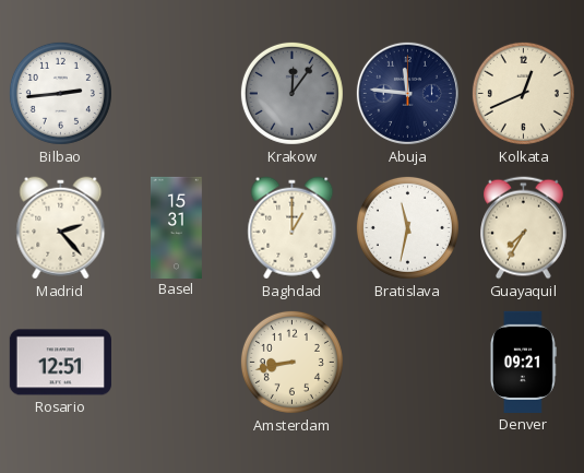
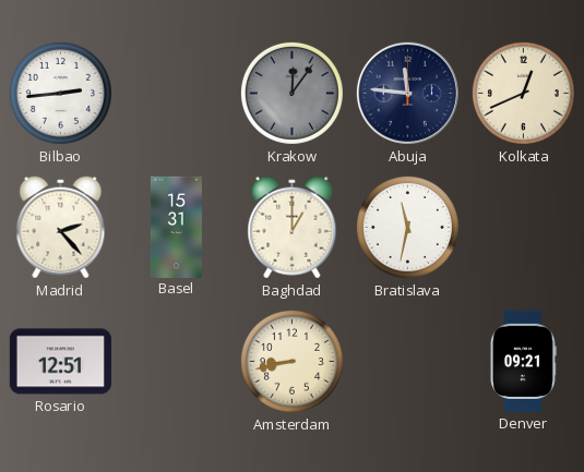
Guayaquil: 7:35 -> none
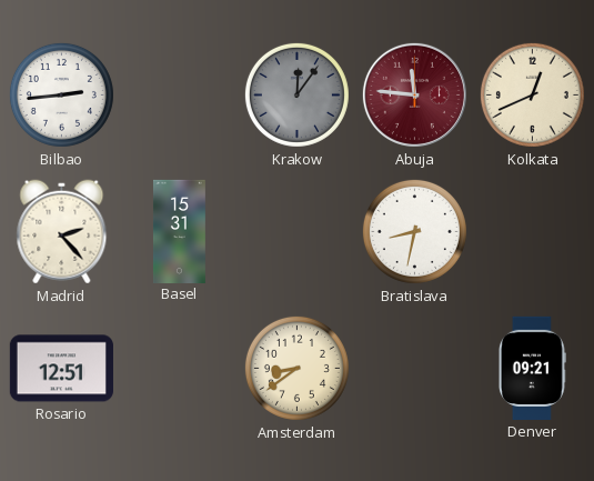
Abuja dial: navy -> burgundy
Baghdad: 1:00 -> none
Bratislava: 11:32 -> 8:32
Amsterdam: 8:43 -> 8:39
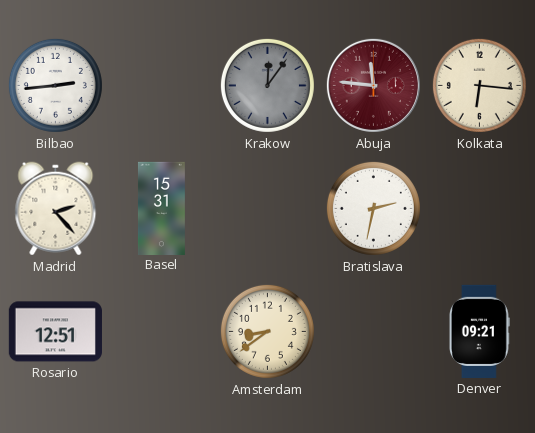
Kolkata: 12:41 -> 6:16
Bratislava: 8:32 -> 2:32
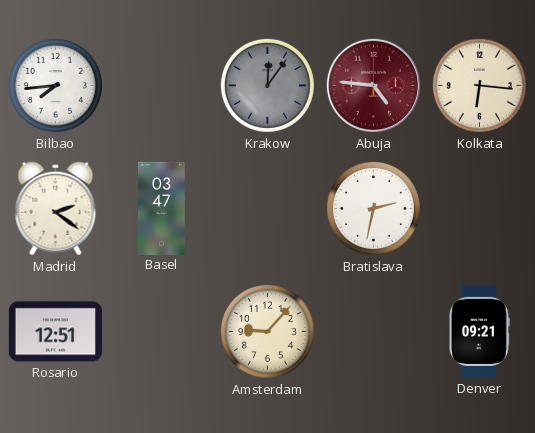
Bilbao: 2:44 -> 7:44
Abuja: 11:46 -> 4:46
Madrid: 2:23 -> 2:21
Basel: 15:31 -> 03:47
Amsterdam: 8:39 -> 9:07
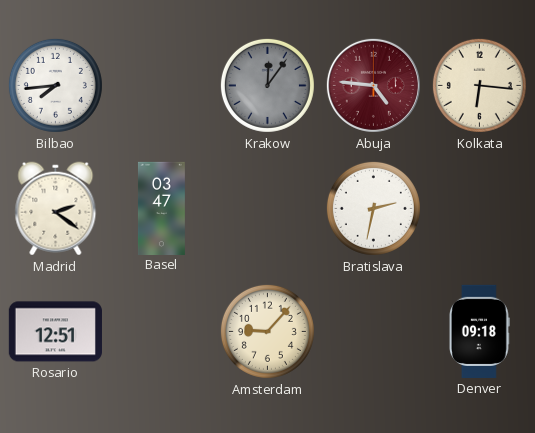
Denver: 09:21 -> 09:18
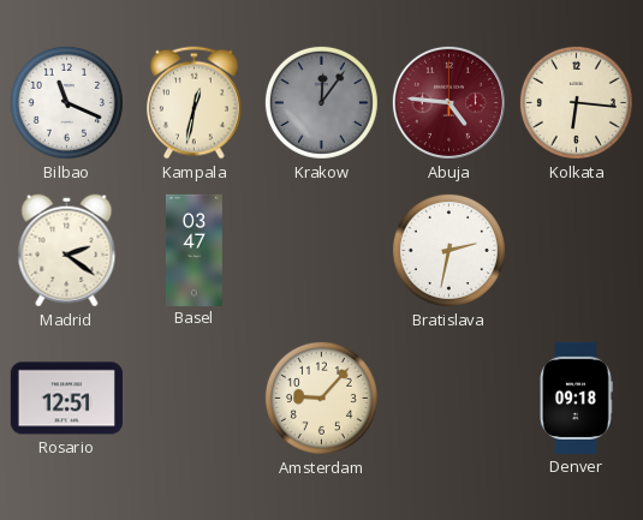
Bilbao: 7:44 -> 11:19
Kampala: none -> 12:32
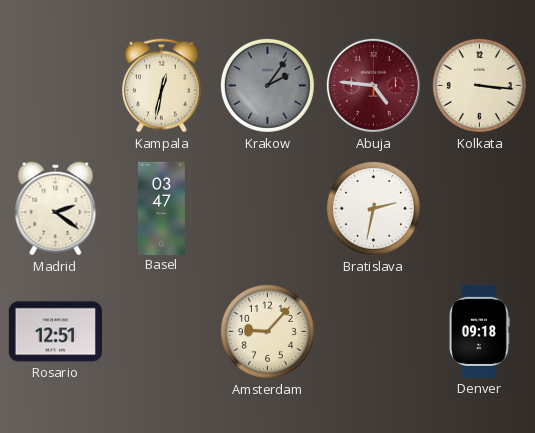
Bilbao: 11:19 -> none
Krakow: 12:06 -> 2:06
Kolkata: 6:16 -> 3:16
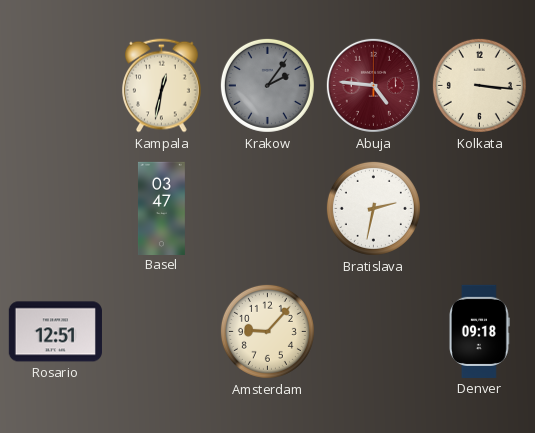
Madrid: 2:21 -> none
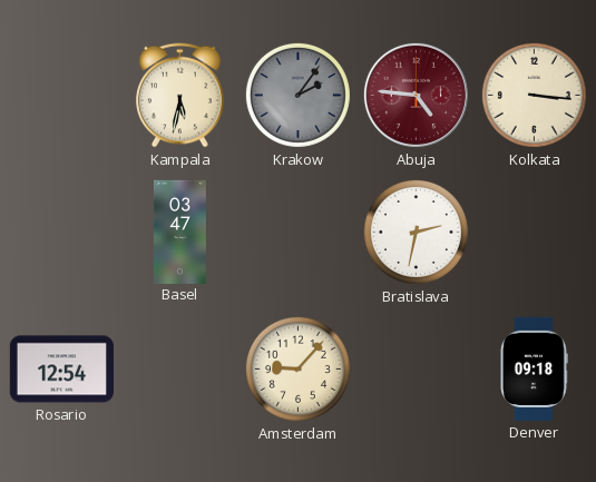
Kampala: 12:32 -> 5:32
Rosario: 12:51 -> 12:54
